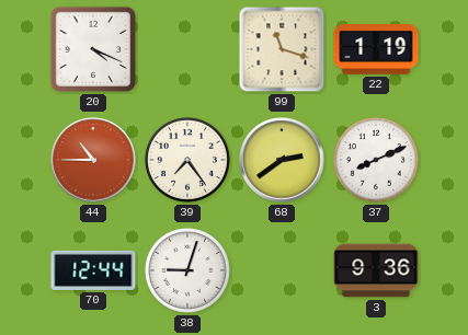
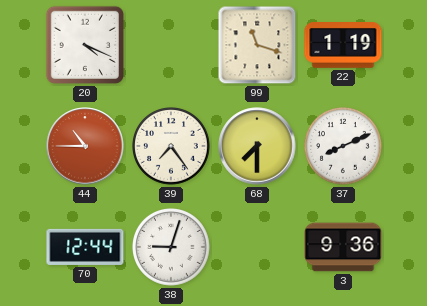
68: 2:39 -> 7:30
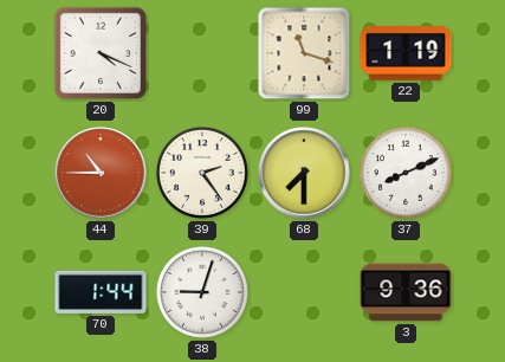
39: 7:24 -> 2:24
70: 12:44 -> 1:44
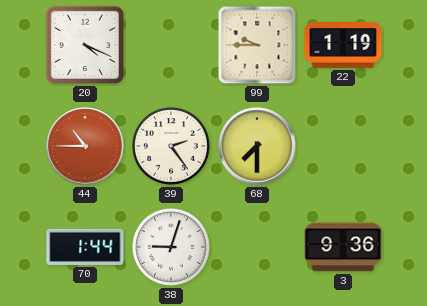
99: 11:18 -> 9:45
37: 8:11 -> none
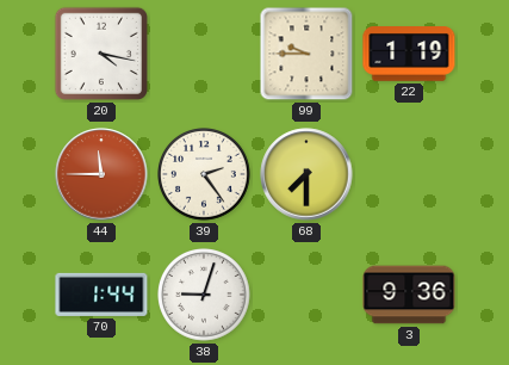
20: 4:19 -> 4:17
44: 10:45 -> 11:45
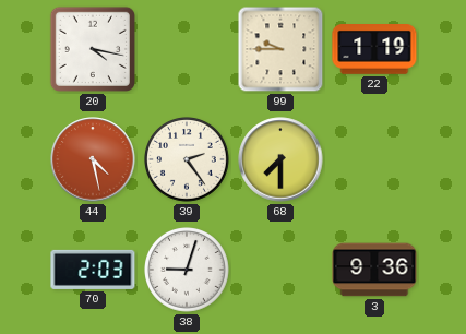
44: 11:45 -> 4:28
70: 1:44 -> 2:03
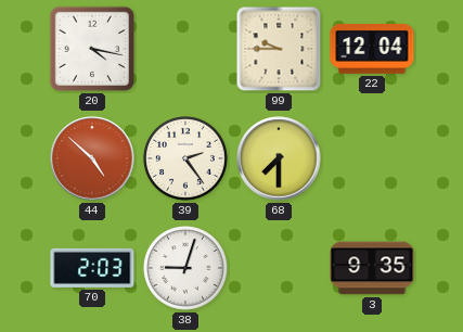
22: 1:19 -> 12:04
44: 4:28 -> 4:52
3: 9:36 -> 9:35
